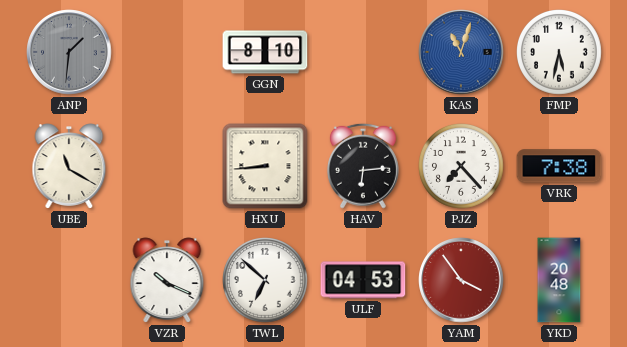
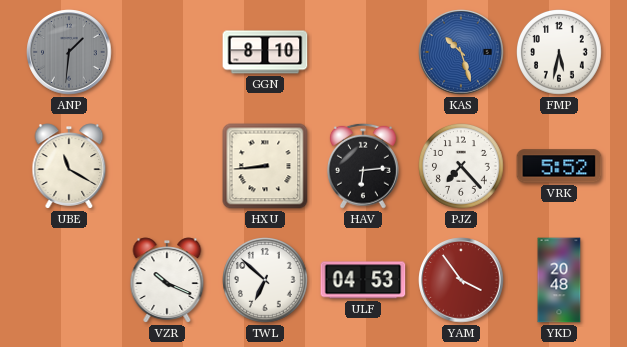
KAS: 11:03 -> 10:27
VRK: 7:38 -> 5:52
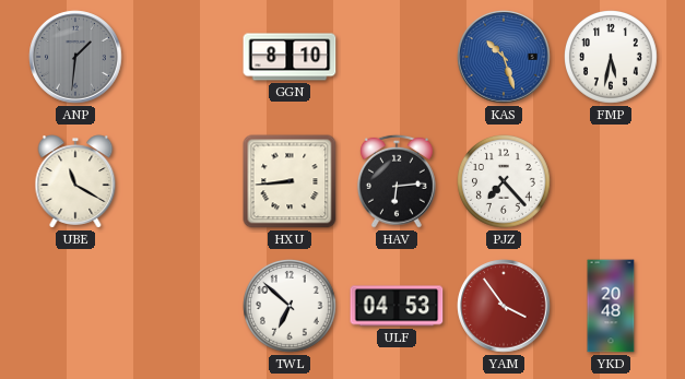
VRK: 5:52 -> none
VZR: 10:19 -> none
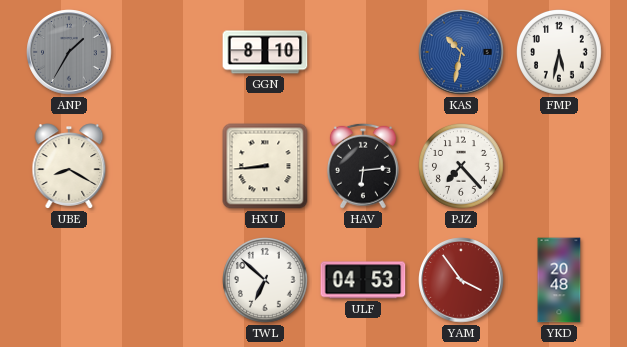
ANP: 1:31 -> 1:35
KAS: 10:27 -> 10:32
UBE: 11:20 -> 8:20
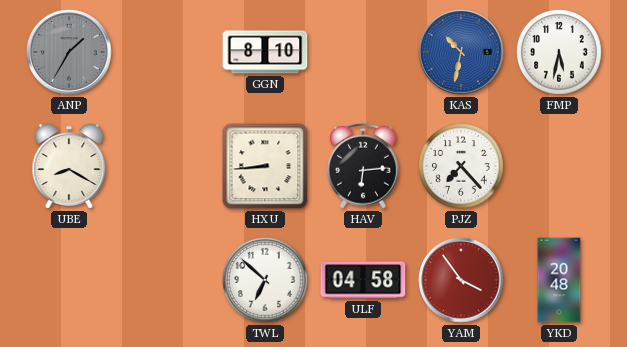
ULF: 04:53 -> 04:58
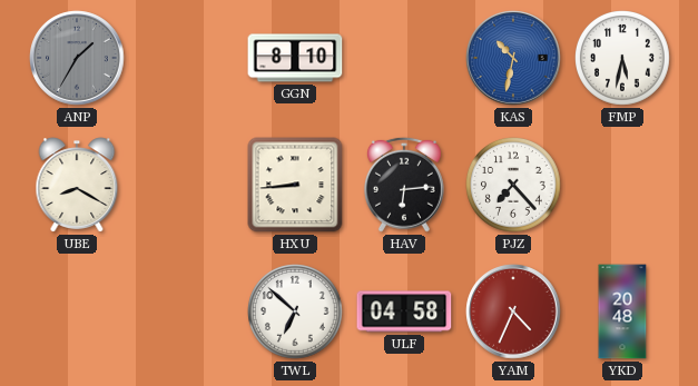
YAM: 3:54 -> 4:34
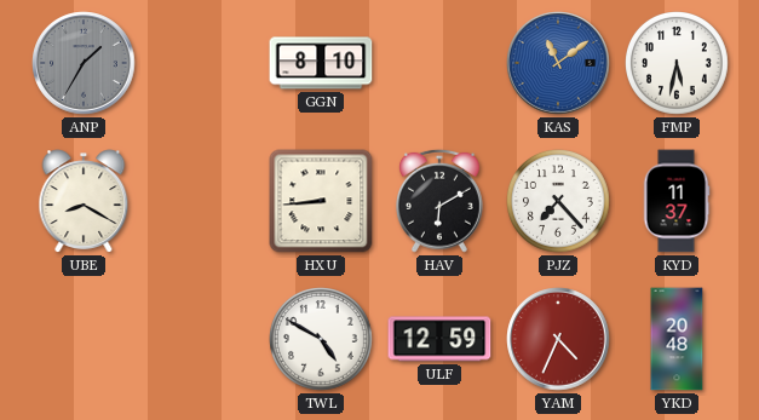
KAS: 10:32 -> 11:09
HAV: 6:14 -> 6:10
KYD: none -> 11:37
TWL: 6:52 -> 4:50
ULF: 04:58 -> 12:59
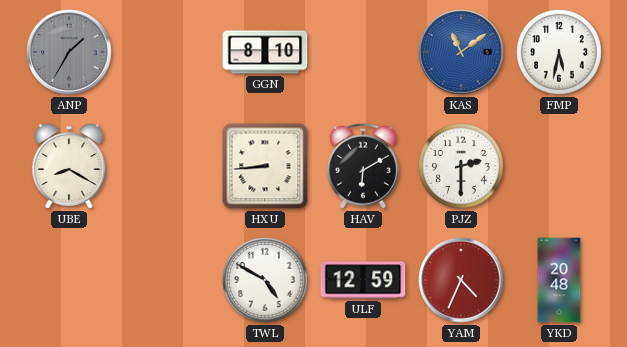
PJZ: 7:23 -> 2:30
KYD: 11:37 -> none
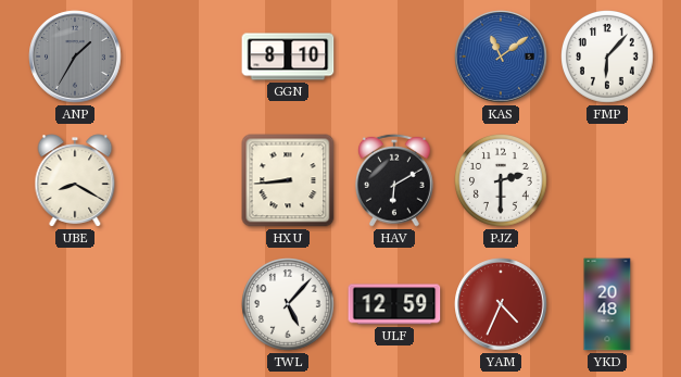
FMP: 5:32 -> 6:07
TWL: 4:50 -> 5:07
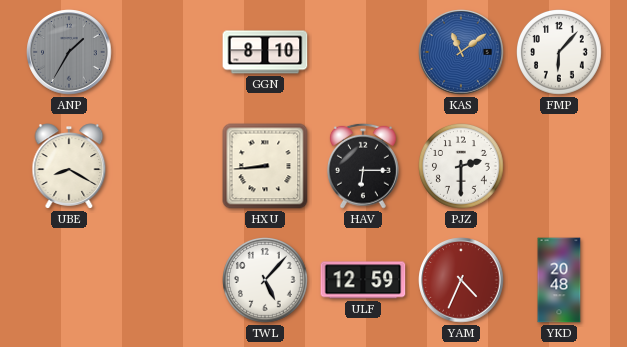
HAV: 6:10 -> 6:15
